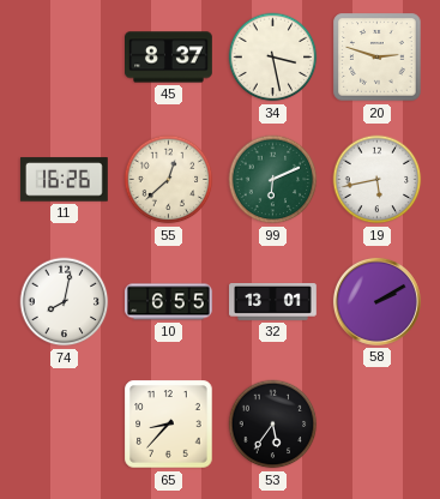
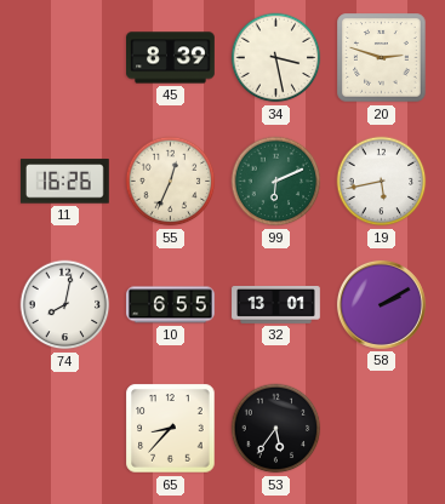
45: 8:37 -> 8:39
55: 12:38 -> 12:34
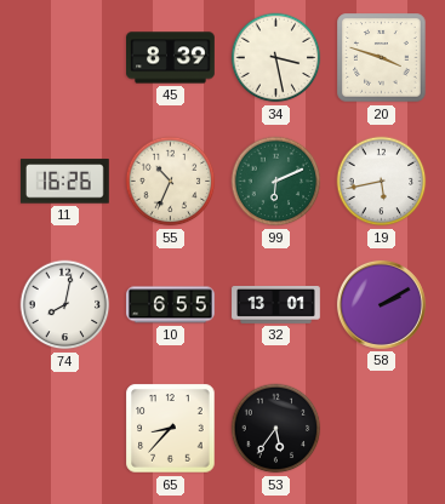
20: 2:48 -> 3:48
55: 12:34 -> 10:34
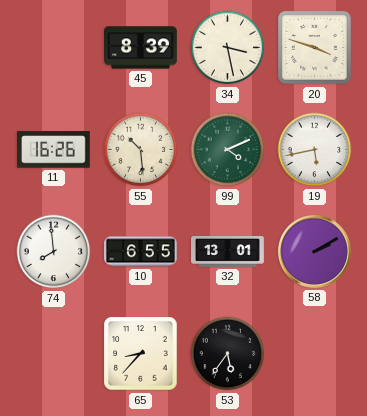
55: 10:34 -> 10:29
99: 6:11 -> 4:11
74: 8:02 -> 7:59
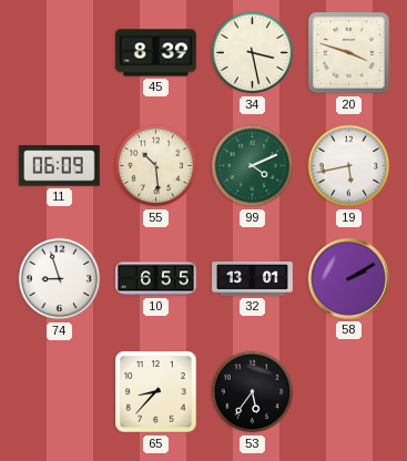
11: 16:26 -> 06:09
74: 7:59 -> 8:57
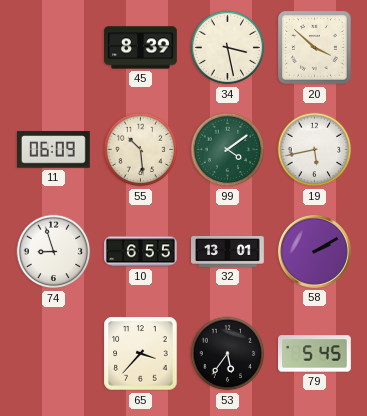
20: 3:48 -> 3:52
99: 4:11 -> 4:09
65: 8:37 -> 3:37
79: none -> 5:45
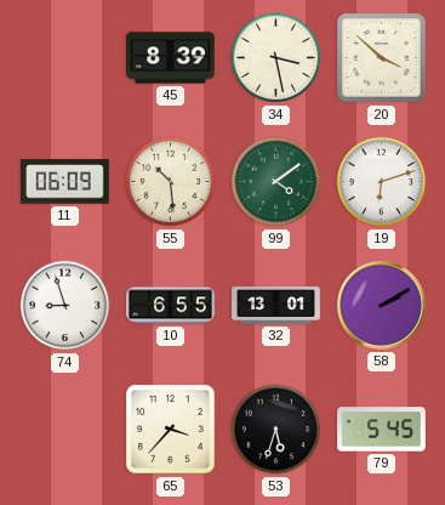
19: 5:43 -> 6:12
53: 5:36 -> 5:33
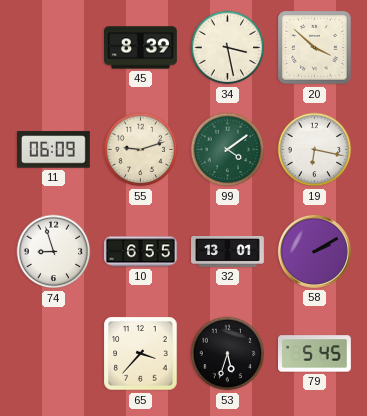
55: 10:29 -> 9:12
19: 6:12 -> 6:17
